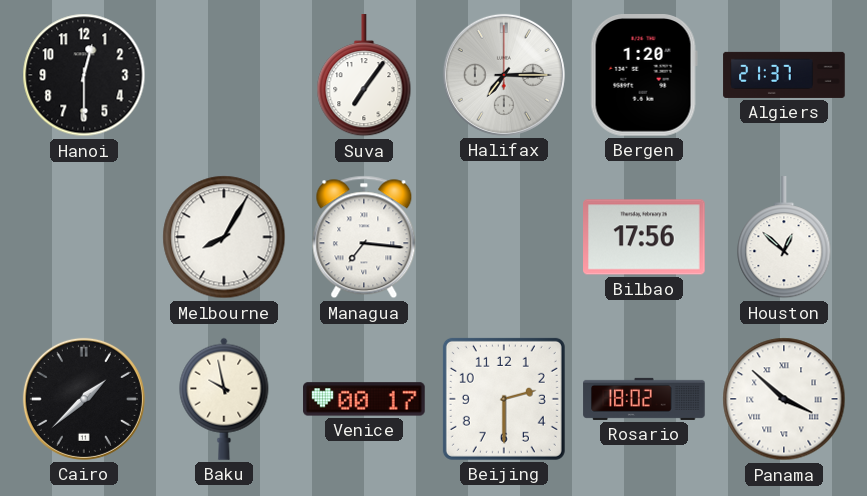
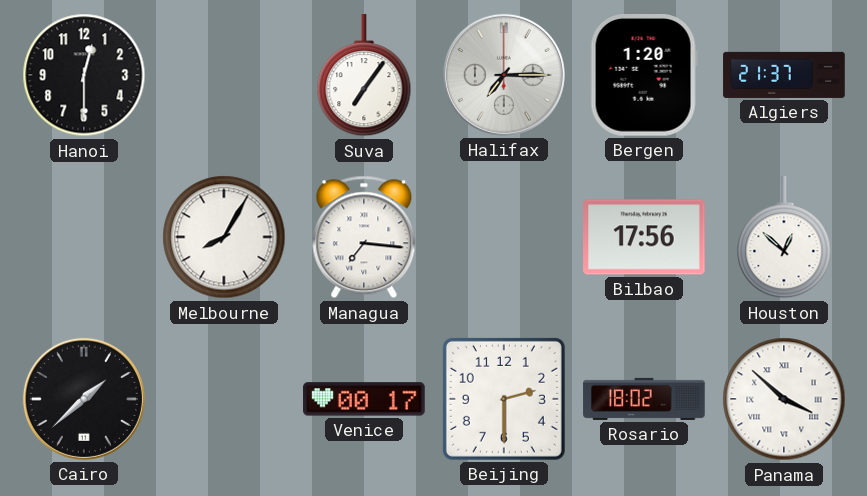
Baku: 9:58 -> none
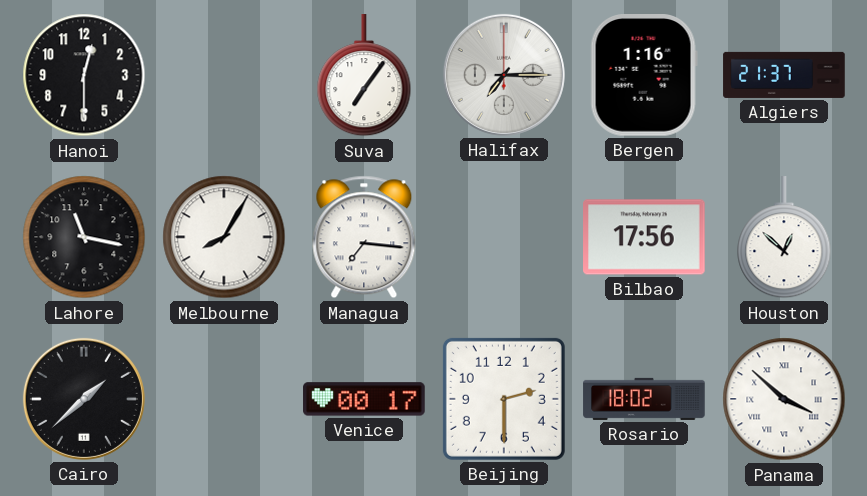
Bergen: 1:20 -> 1:16
Lahore: none -> 11:17
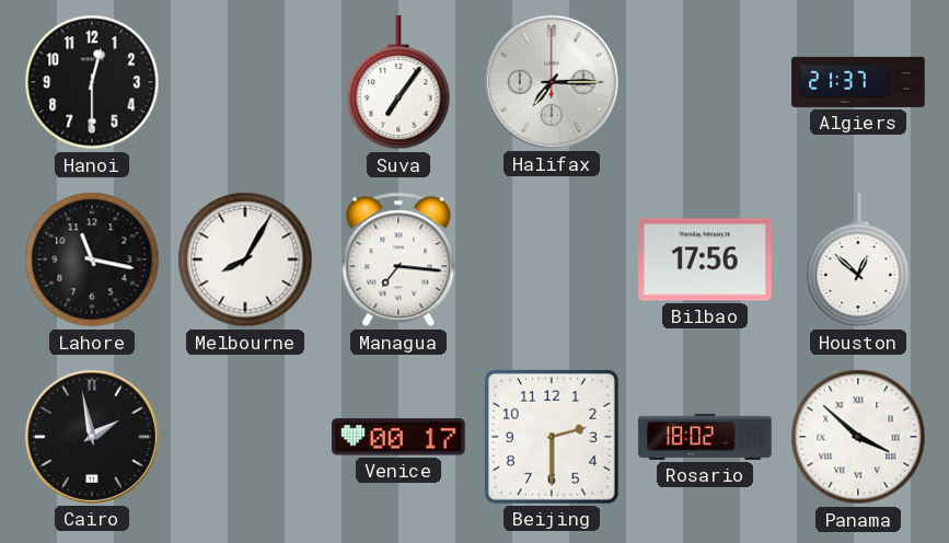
Bergen: 1:16 -> none
Cairo: 1:38 -> 1:58
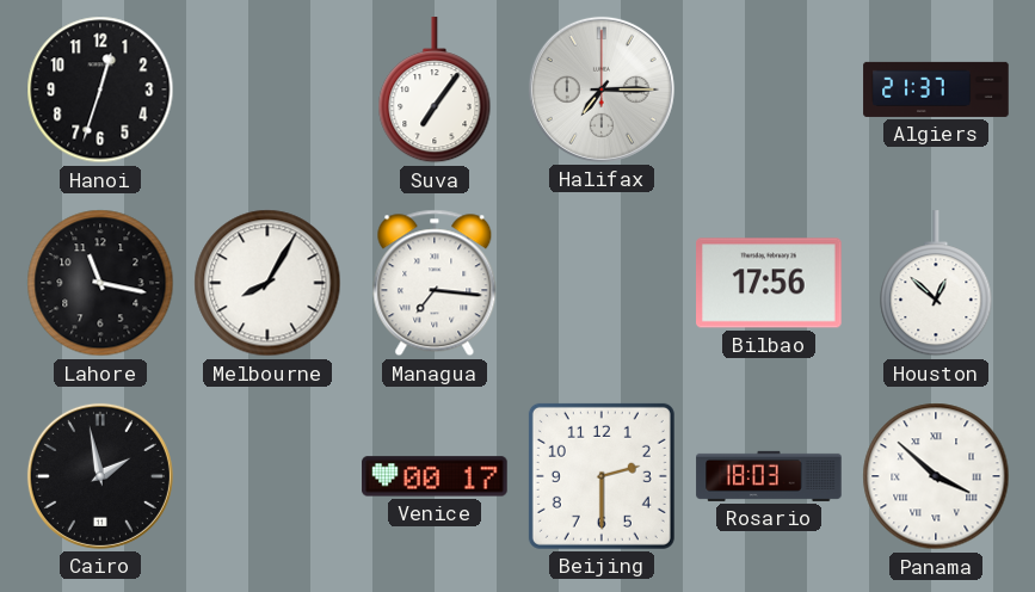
Hanoi: 12:30 -> 12:33
Rosario: 18:02 -> 18:03
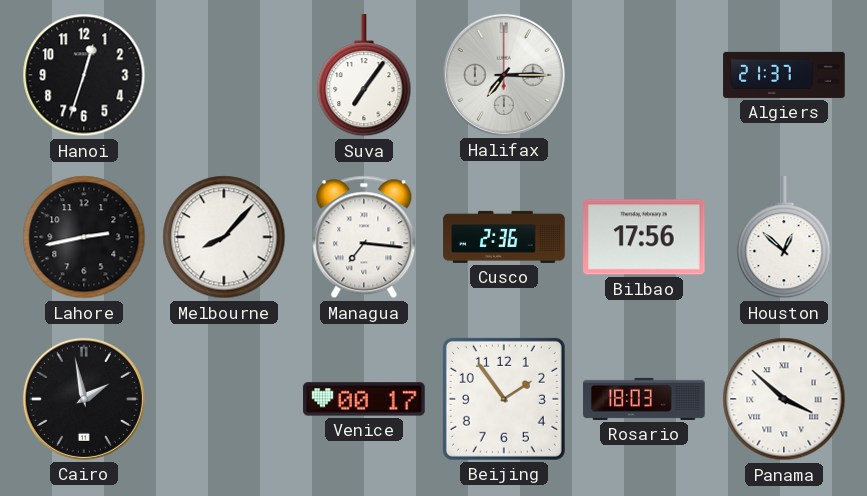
Lahore: 11:17 -> 2:43
Melbourne: 8:05 -> 8:07
Cusco: none -> 2:36
Beijing: 2:30 -> 1:54
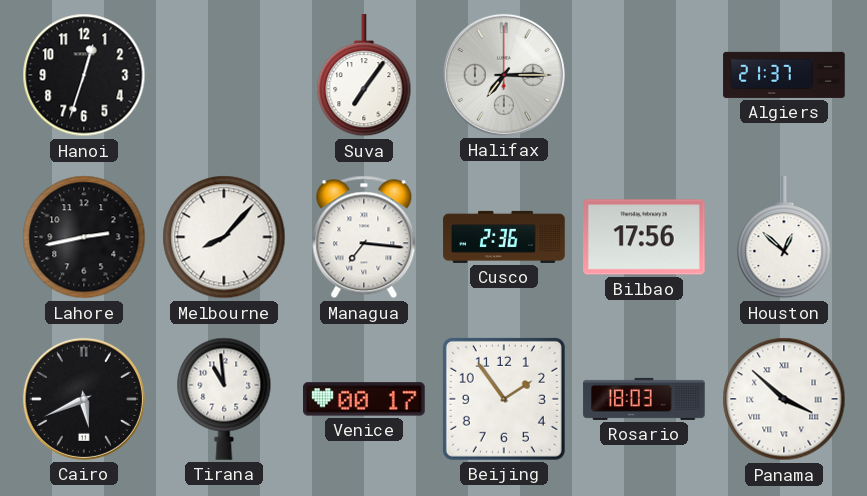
Cairo: 1:58 -> 5:41
Tirana: none -> 10:59
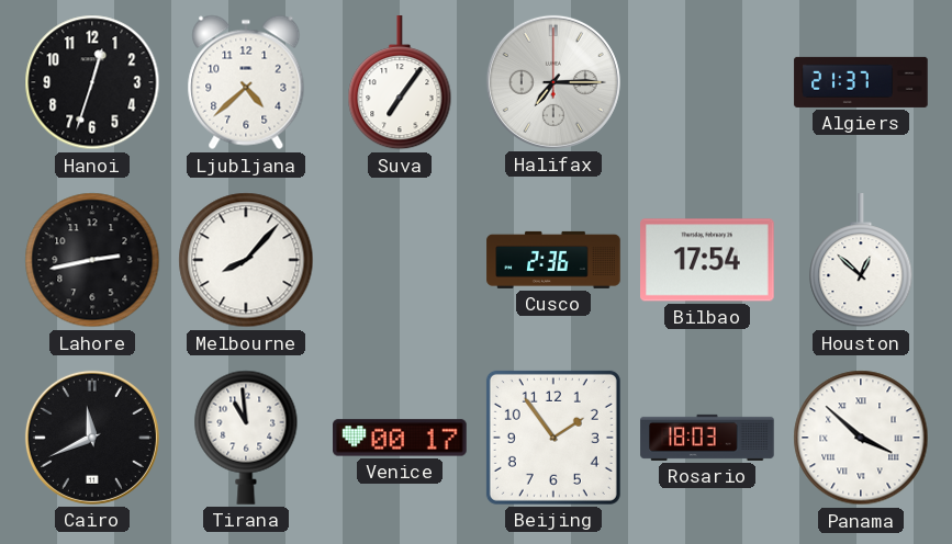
Ljubljana: none -> 4:38
Managua: 7:16 -> none
Bilbao: 17:56 -> 17:54
Cairo: 5:41 -> 11:41
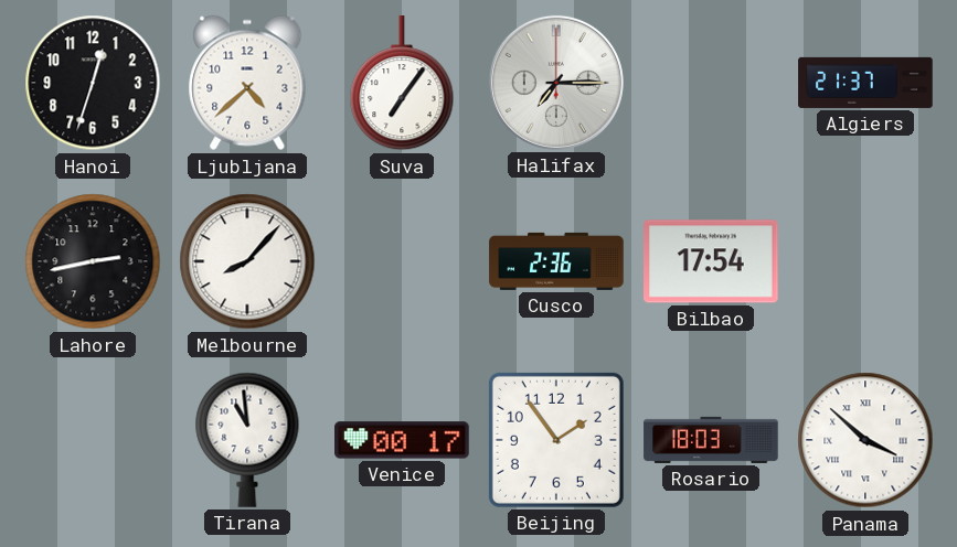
Houston: 12:52 -> none
Cairo: 11:41 -> none
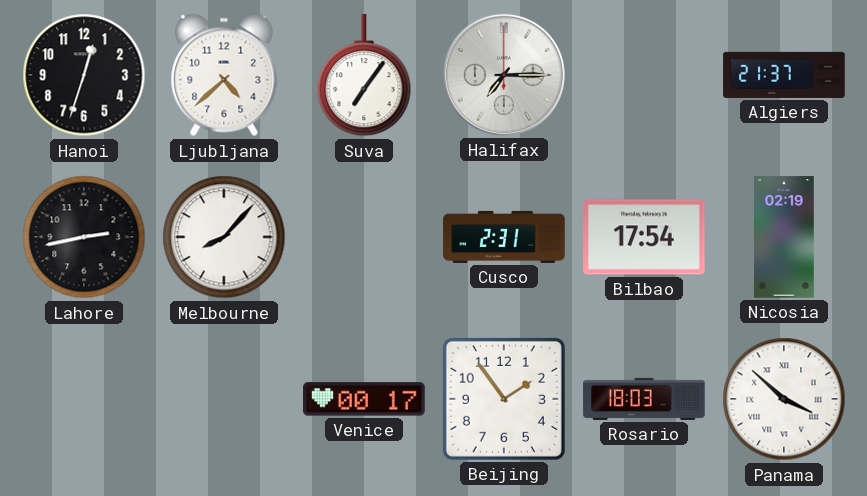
Cusco: 2:36 -> 2:31
Nicosia: none -> 02:19
Tirana: 10:59 -> none
